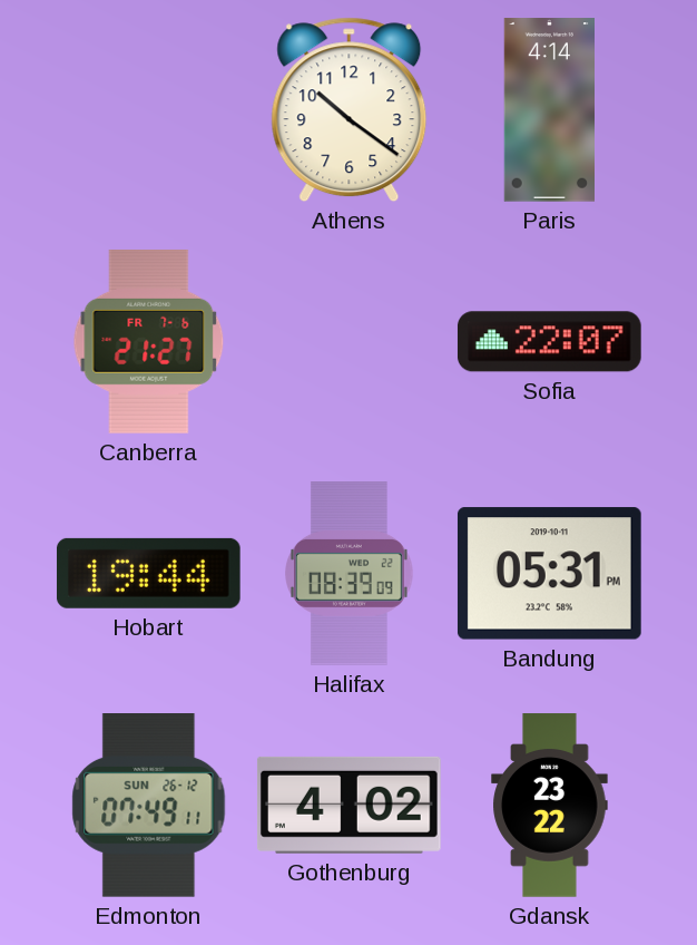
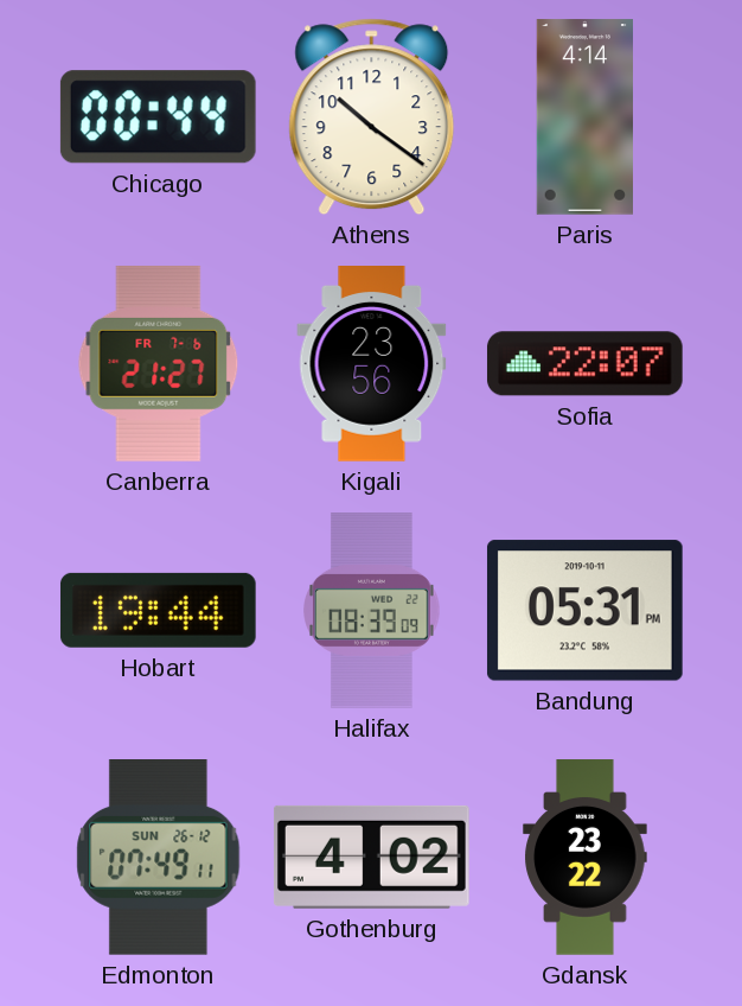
Chicago: none -> 00:44
Kigali: none -> 23:56
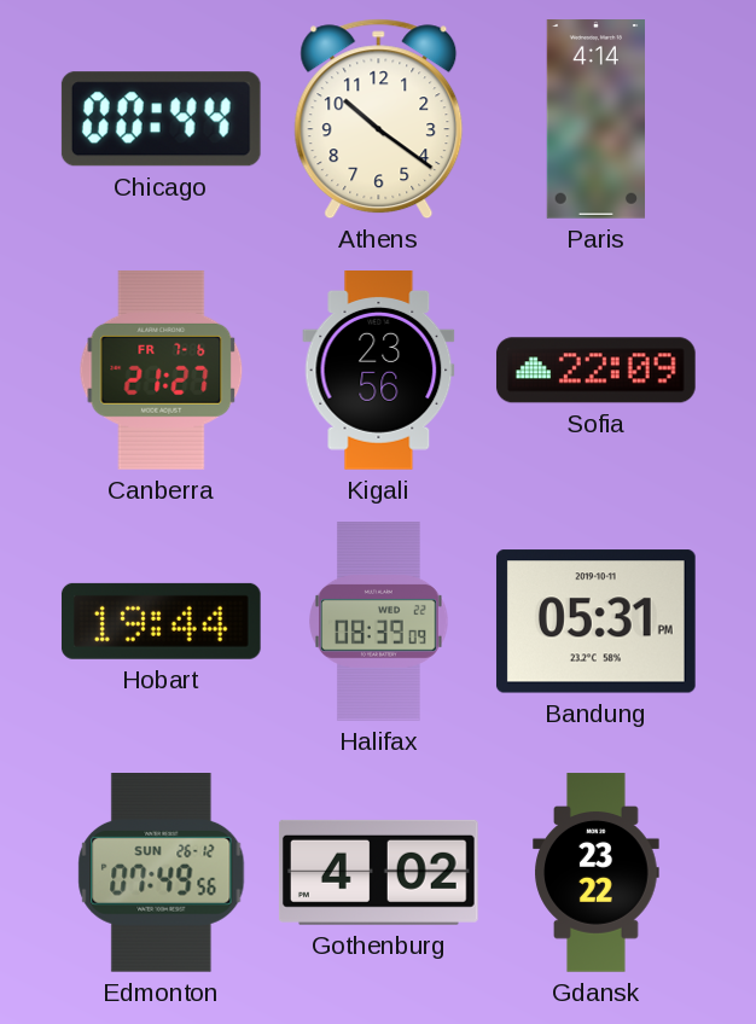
Sofia: 22:07 -> 22:09
Edmonton: 07:49:11 -> 07:49:56
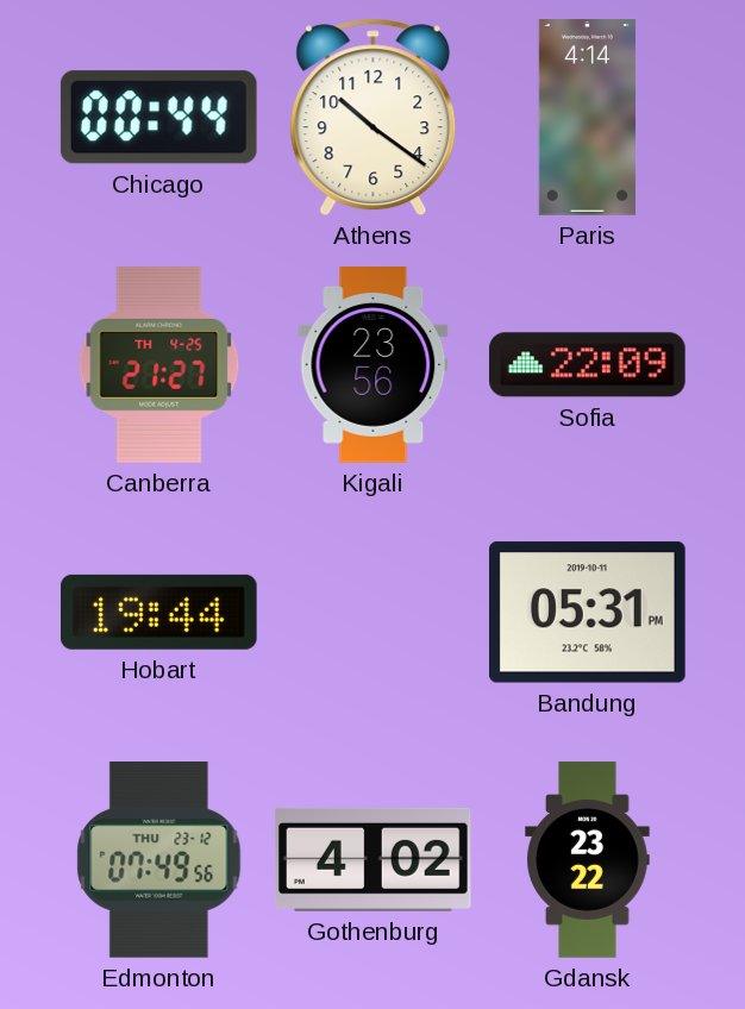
Canberra date: FR 7-6 -> TH 4-25
Halifax: 08:39 -> none
Edmonton date: SUN 26-12 -> THU 23-12
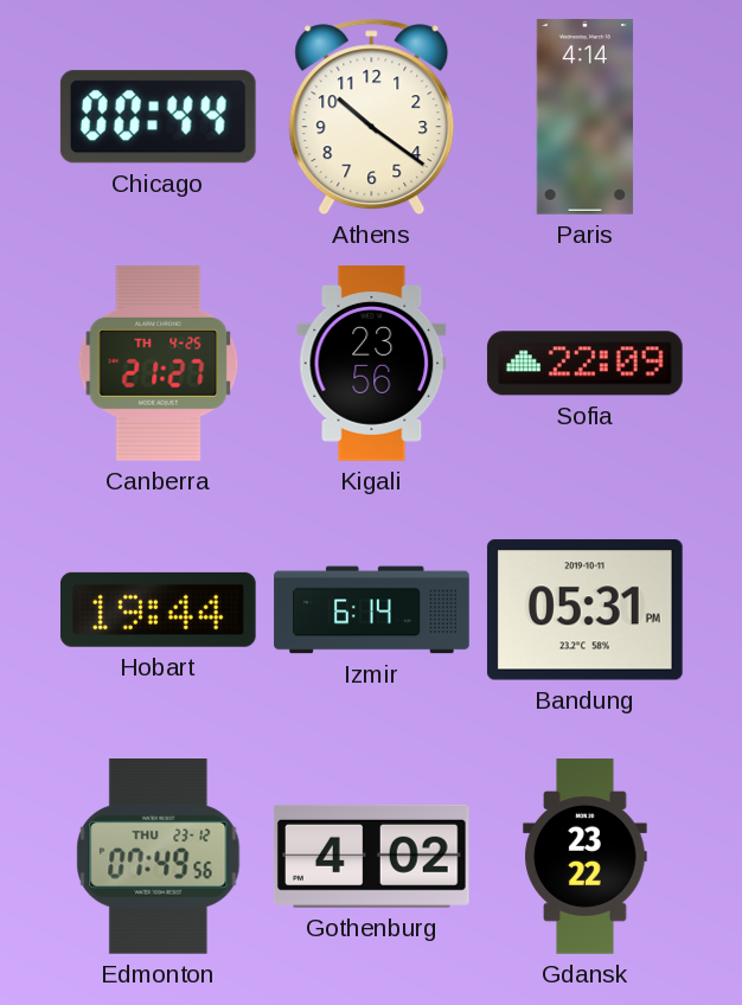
Izmir: none -> 6:14
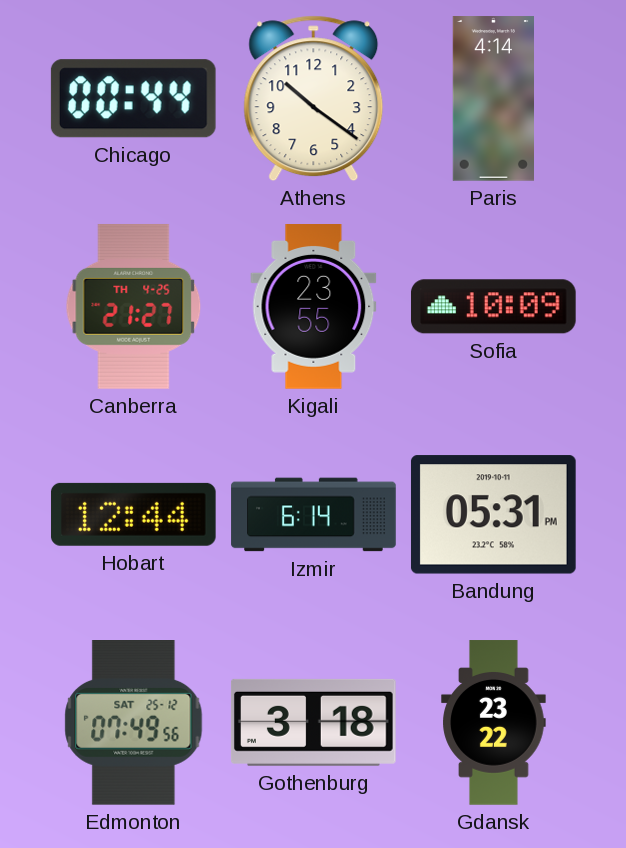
Kigali: 23:56 -> 23:55
Sofia: 22:09 -> 10:09
Hobart: 19:44 -> 12:44
Edmonton date: THU 23-12 -> SAT 25-12
Gothenburg: 4:02 -> 3:18
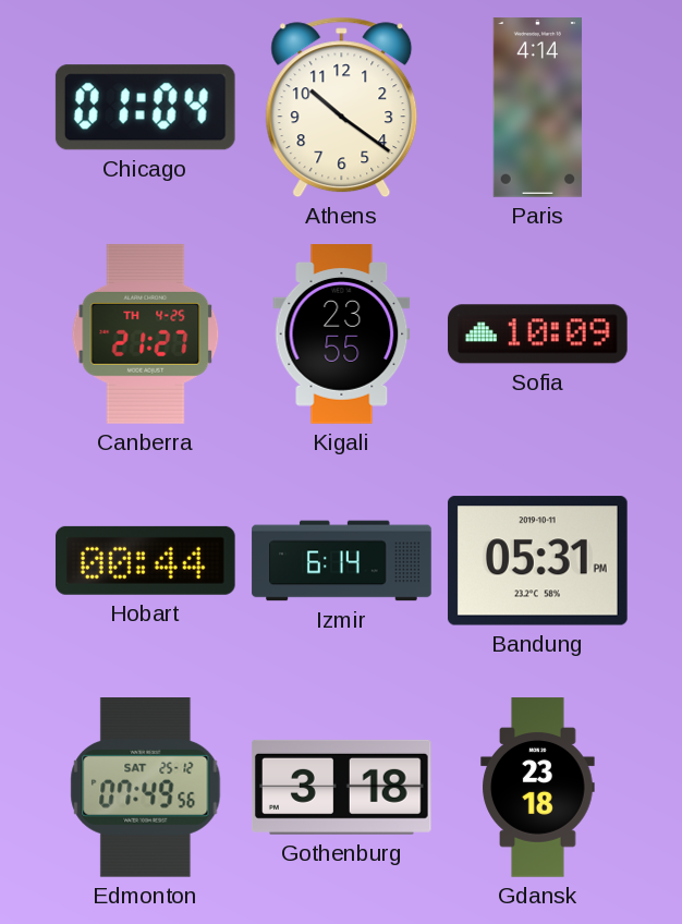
Chicago: 00:44 -> 01:04
Hobart: 12:44 -> 00:44
Gdansk: 23:22 -> 23:18
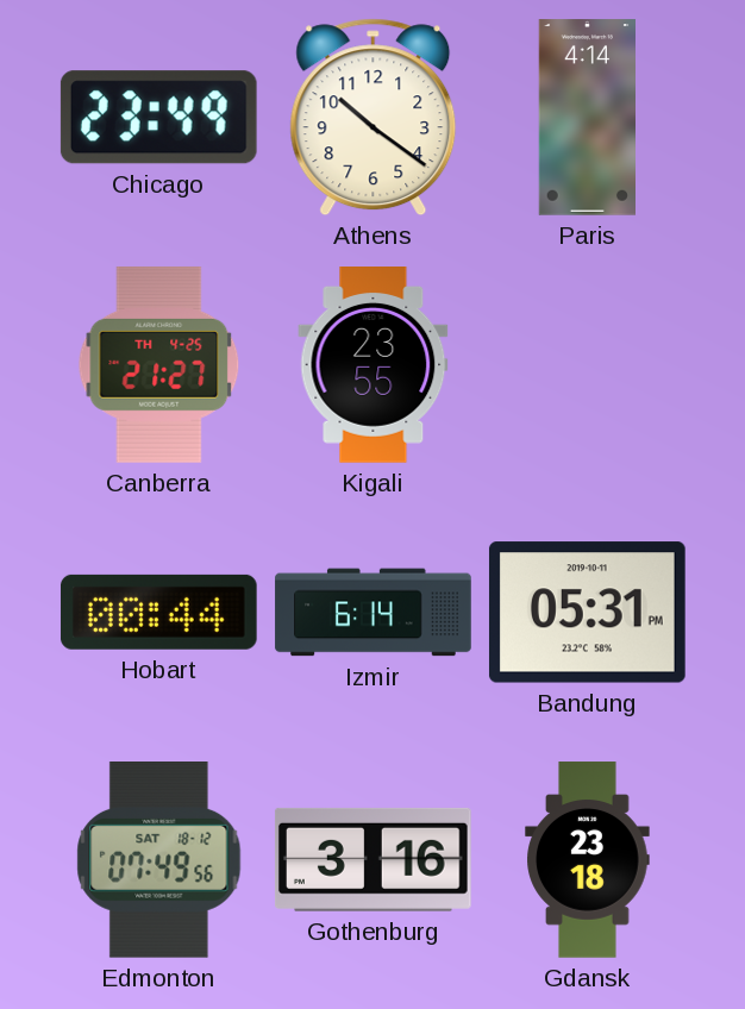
Chicago: 01:04 -> 23:49
Sofia: 10:09 -> none
Edmonton date: SAT 25-12 -> SAT 18-12
Gothenburg: 3:18 -> 3:16
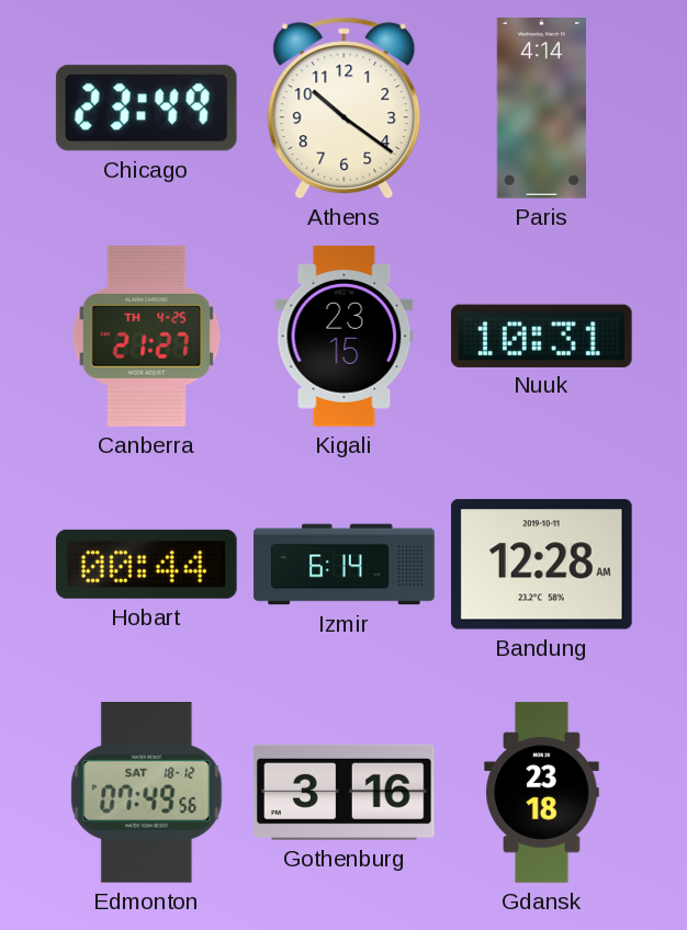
Kigali: 23:55 -> 23:15
Nuuk: none -> 10:31
Bandung: 05:31 -> 12:28
